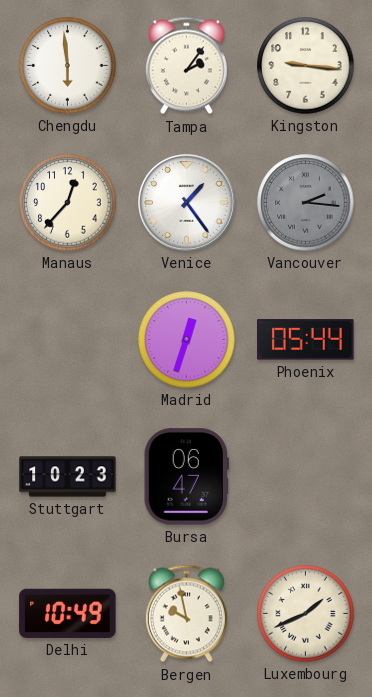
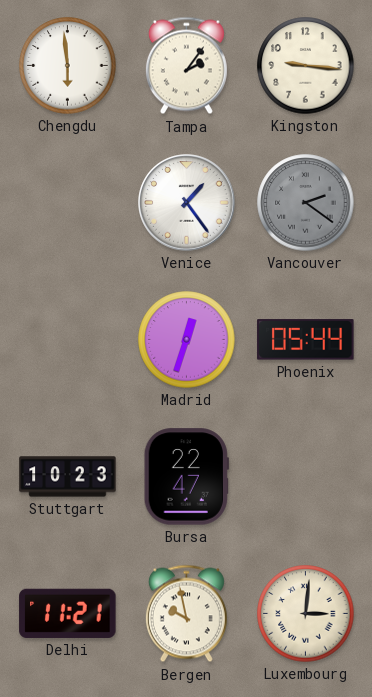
Manaus: 12:37 -> none
Vancouver: 2:16 -> 2:21
Bursa: 06:47 -> 22:47
Delhi: 10:49 -> 11:21
Luxembourg: 1:41 -> 3:01
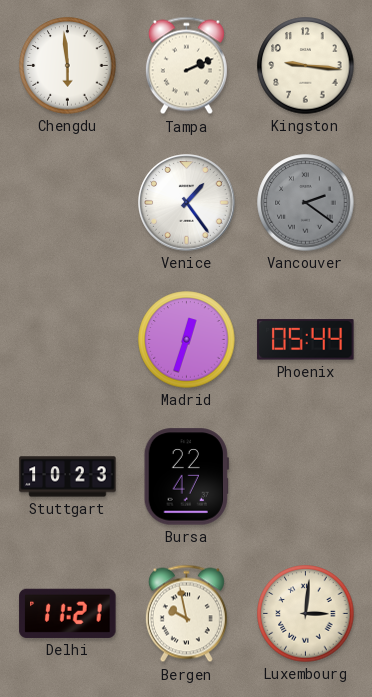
Tampa: 2:06 -> 2:11
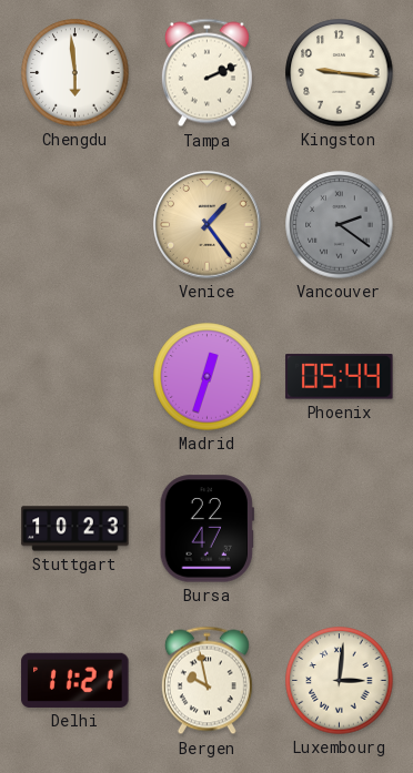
Venice dial: white -> champagne
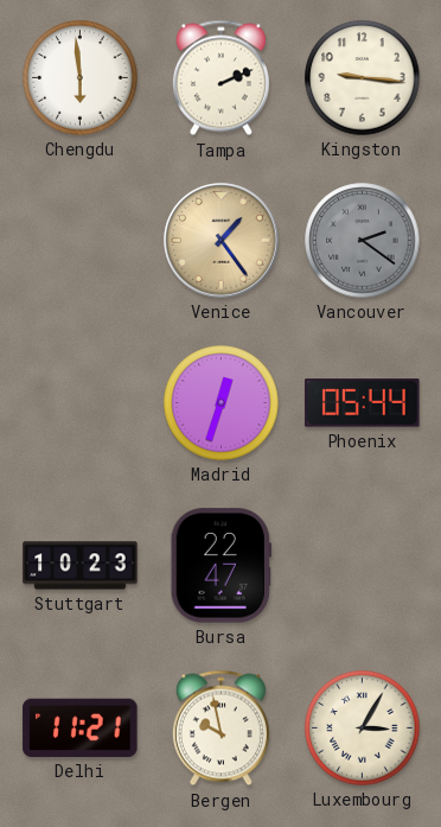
Luxembourg: 3:01 -> 3:05
